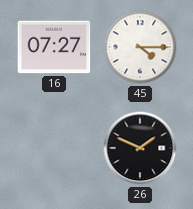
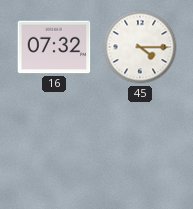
16: 07:27 -> 07:32
26: 1:49 -> none
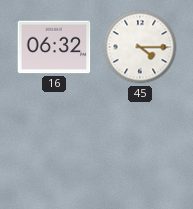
16: 07:32 -> 06:32
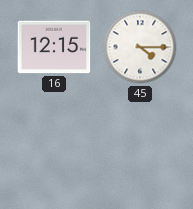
16: 06:32 -> 12:15
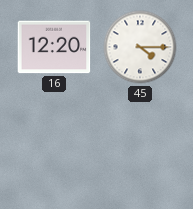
16: 12:15 -> 12:20
